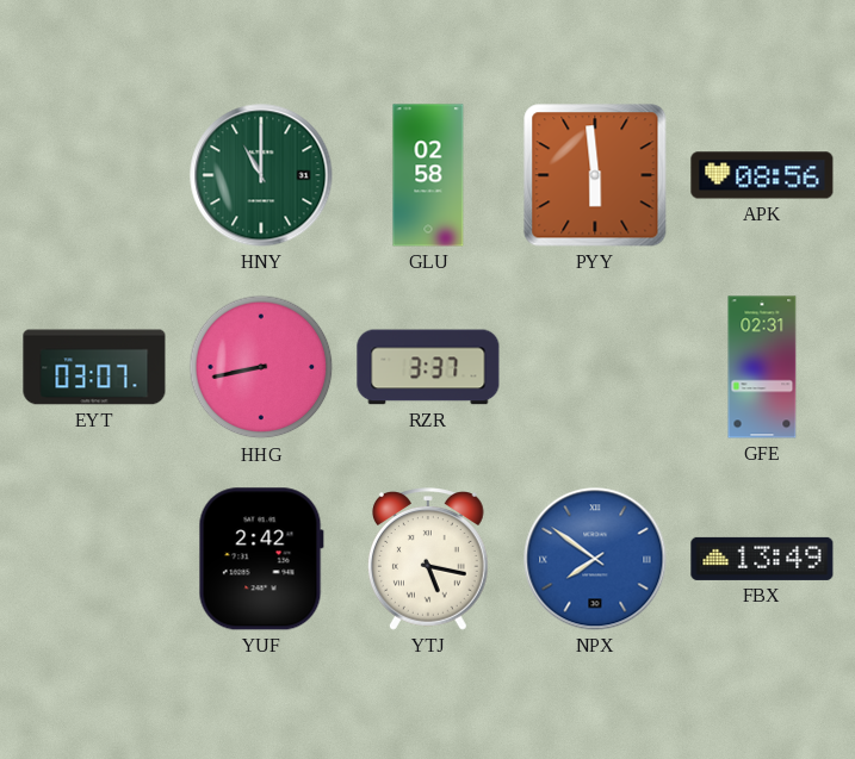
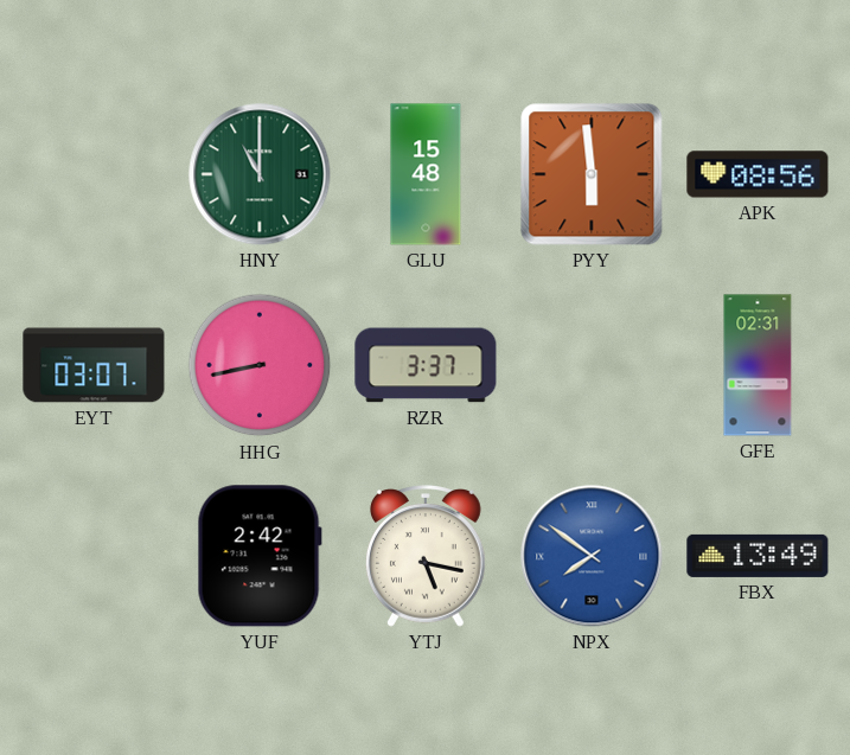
GLU: 02:58 -> 15:48
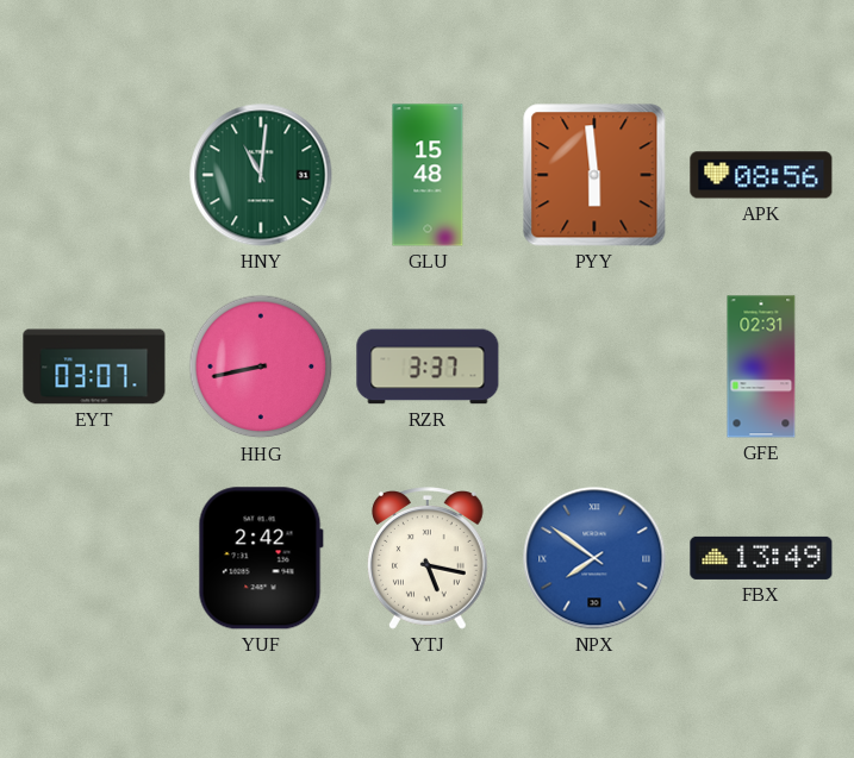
HNY: 11:00 -> 11:01
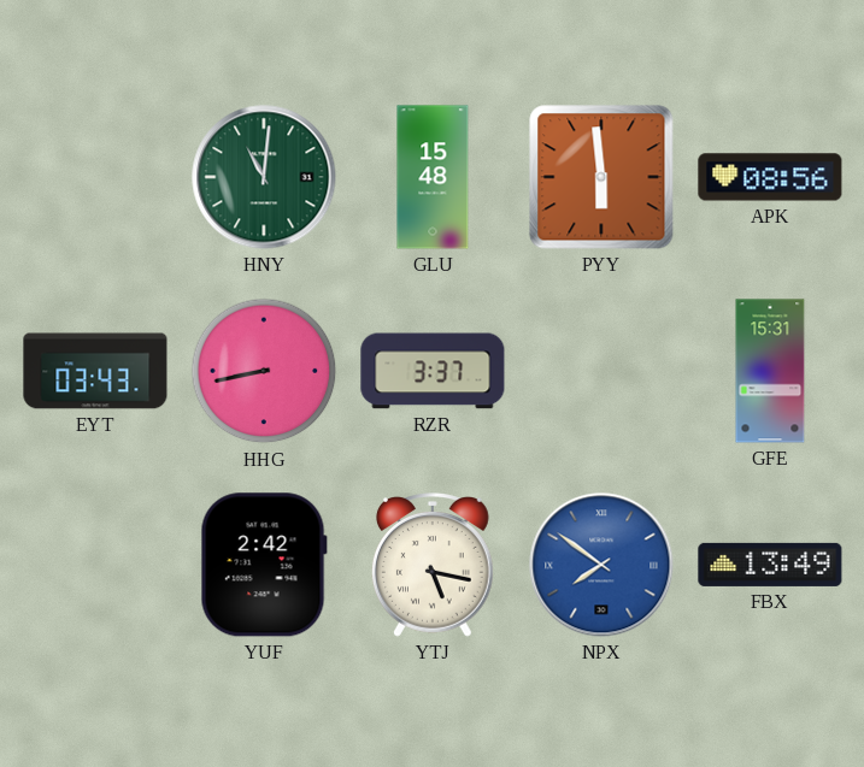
EYT: 03:07 -> 03:43
GFE: 02:31 -> 15:31
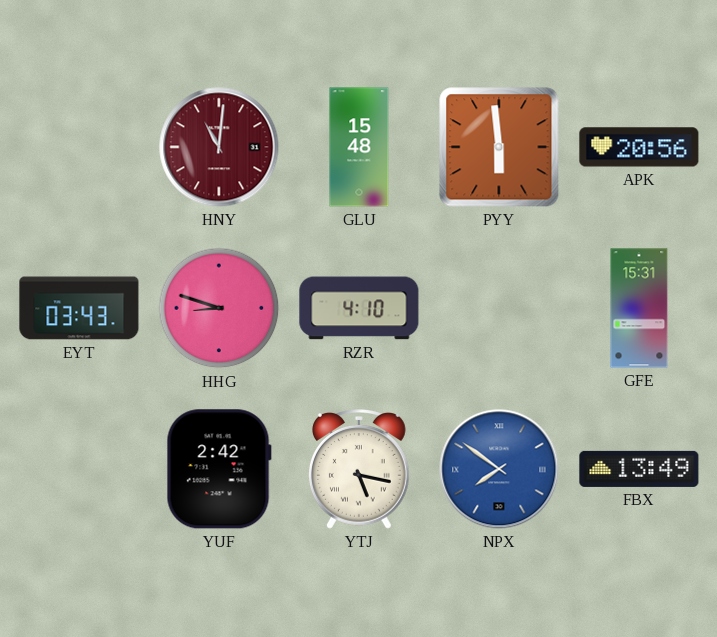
HNY dial: green -> burgundy
APK: 08:56 -> 20:56
HHG: 8:43 -> 8:48
RZR: 3:37 -> 4:10
